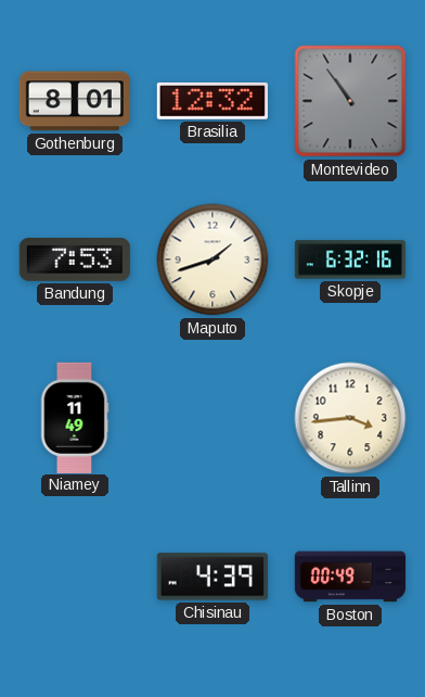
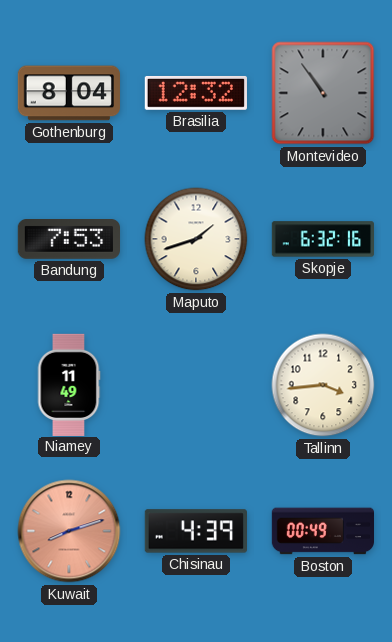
Gothenburg: 8:01 -> 8:04
Kuwait: none -> 8:12
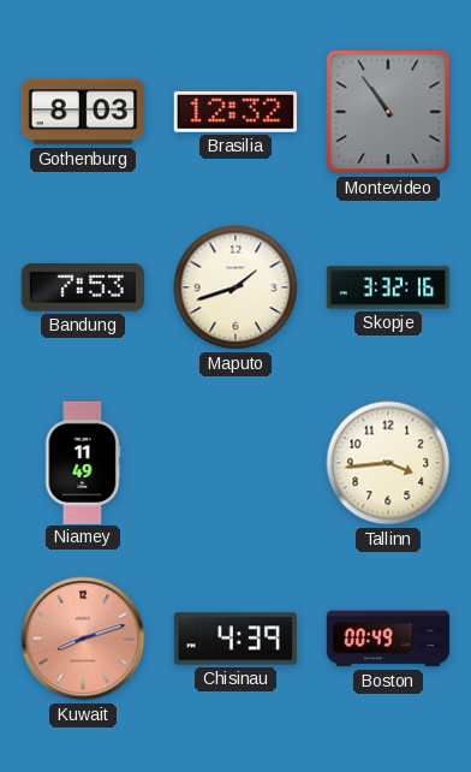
Gothenburg: 8:04 -> 8:03
Skopje: 6:32 -> 3:32
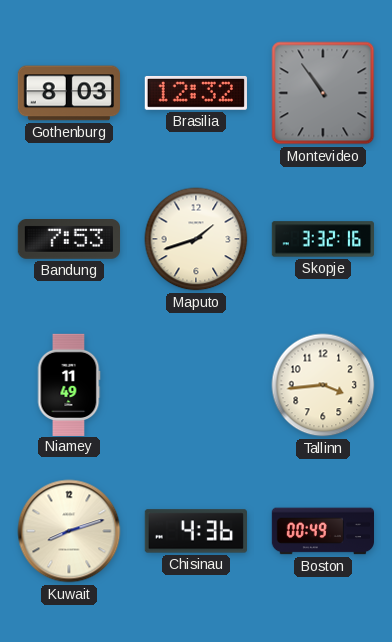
Kuwait dial: salmon -> cream
Chisinau: 4:39 -> 4:36
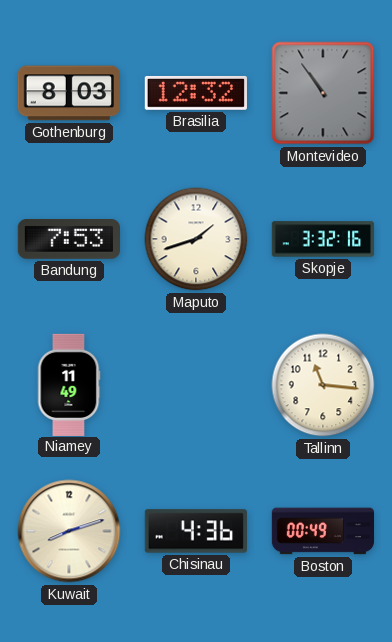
Tallinn: 3:44 -> 11:16
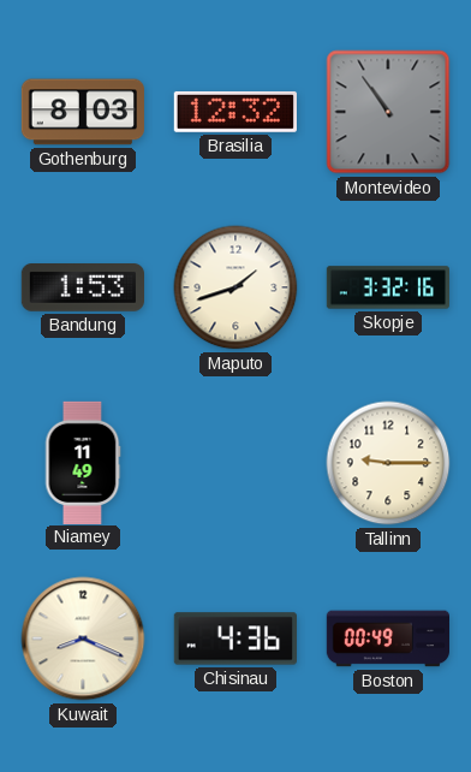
Bandung: 7:53 -> 1:53
Tallinn: 11:16 -> 9:15
Kuwait: 8:12 -> 8:19
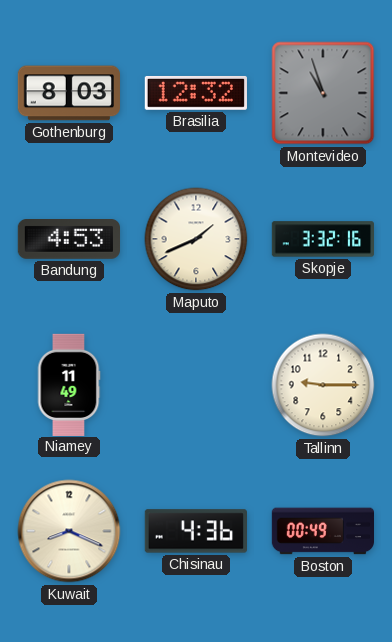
Montevideo: 10:54 -> 10:57
Bandung: 1:53 -> 4:53
Maputo: 1:42 -> 1:41
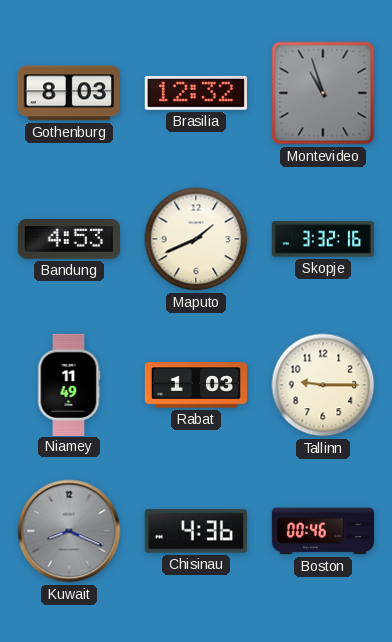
Rabat: none -> 1:03
Kuwait dial: cream -> grey
Boston: 00:49 -> 00:46
